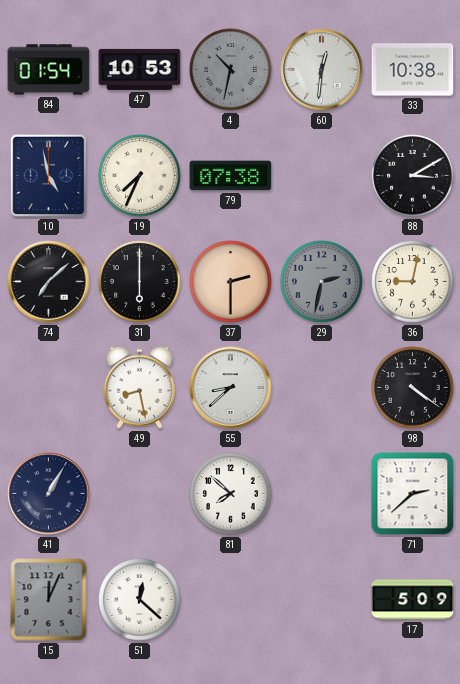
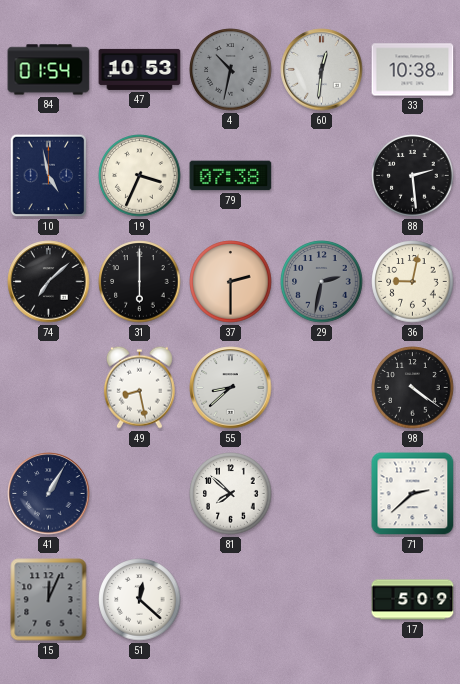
19: 7:34 -> 3:34
88: 3:10 -> 2:29
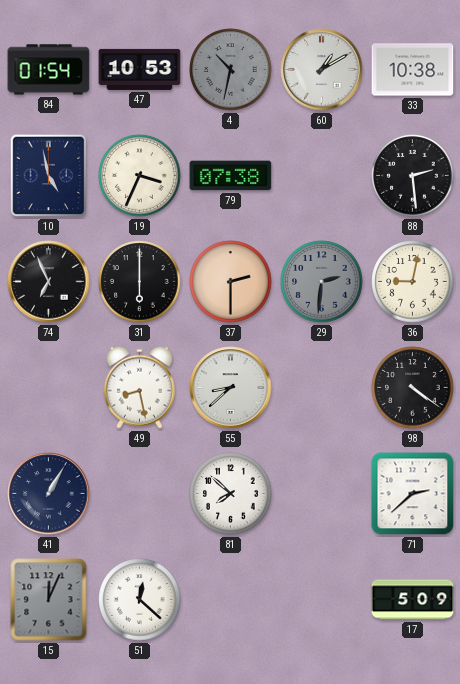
60: 12:31 -> 1:10
74: 7:08 -> 6:56
29: 2:32 -> 2:31
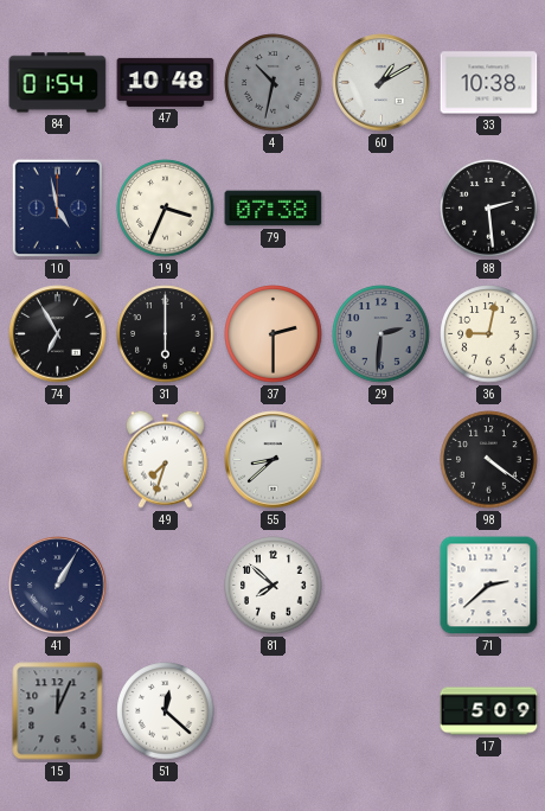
47: 10:53 -> 10:48
74: 6:56 -> 6:55
49: 8:28 -> 7:33
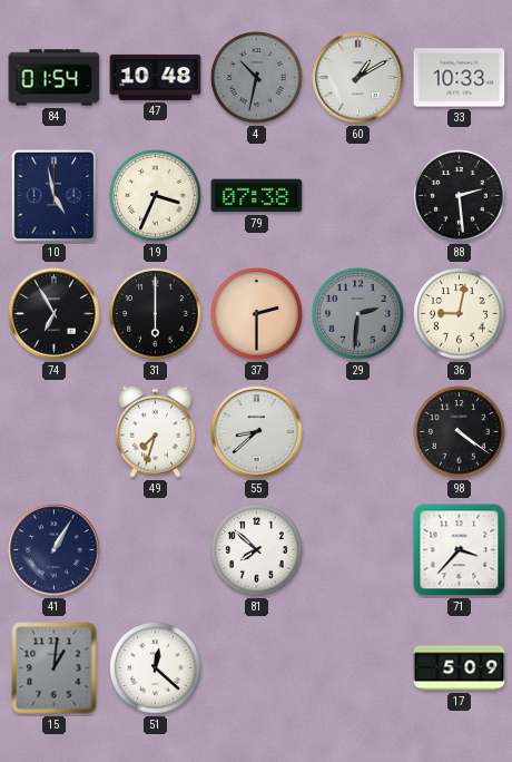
33: 10:38 -> 10:33
71: 2:38 -> 3:37
15: 12:04 -> 1:01
